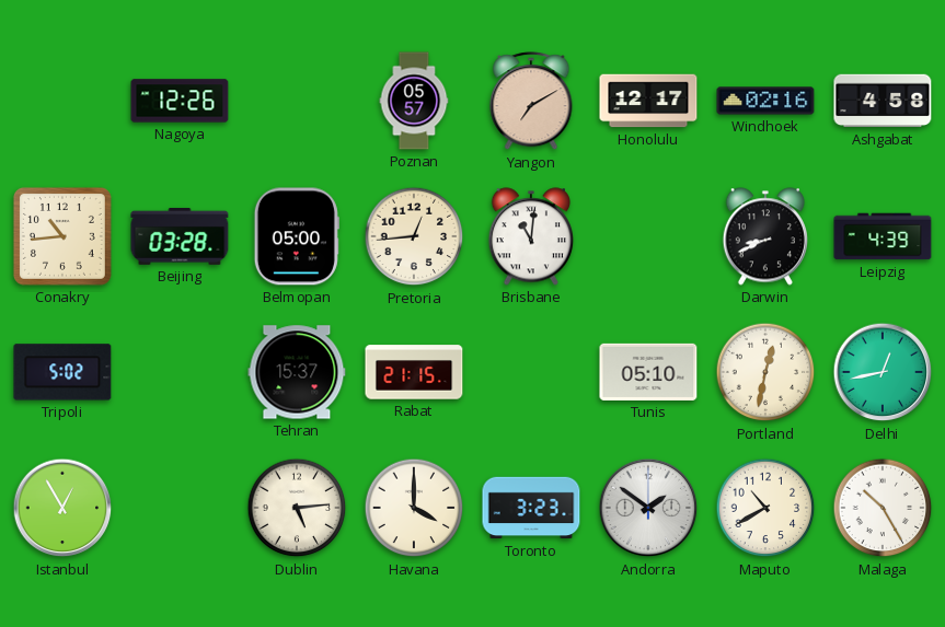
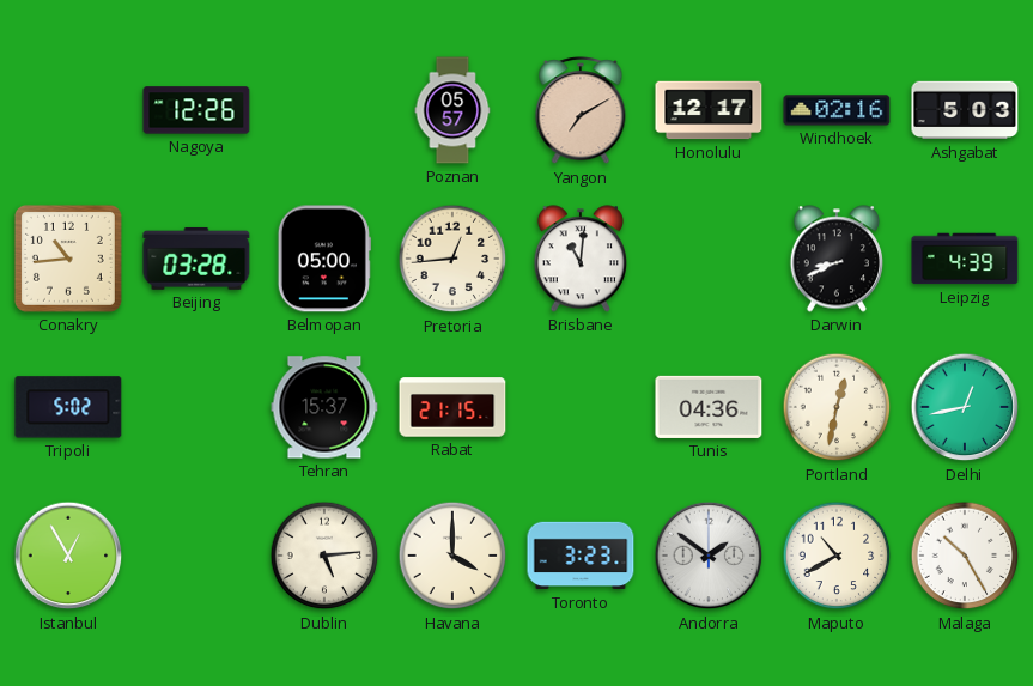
Ashgabat: 4:58 -> 5:03
Tunis: 05:10 -> 04:36
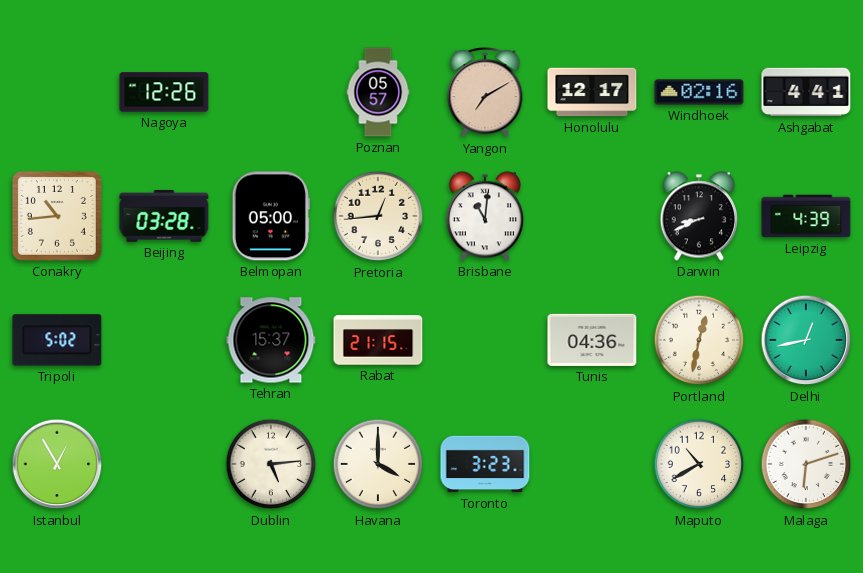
Ashgabat: 5:03 -> 4:41
Andorra: 1:51 -> none
Malaga: 10:25 -> 6:12
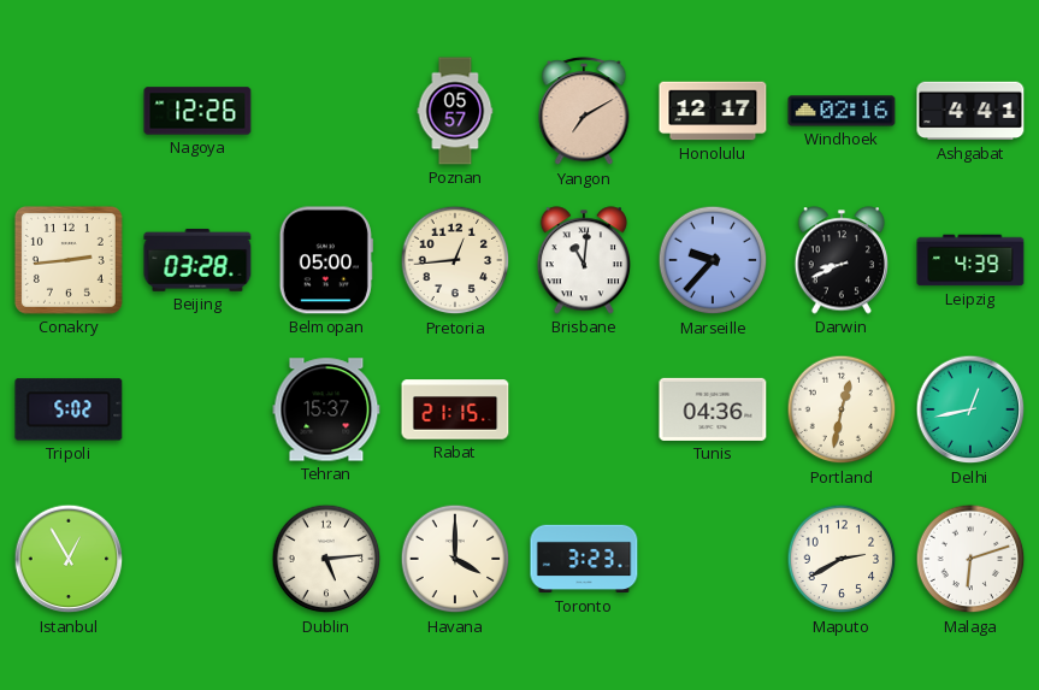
Conakry: 10:44 -> 2:44
Marseille: none -> 9:37
Maputo: 10:40 -> 2:40
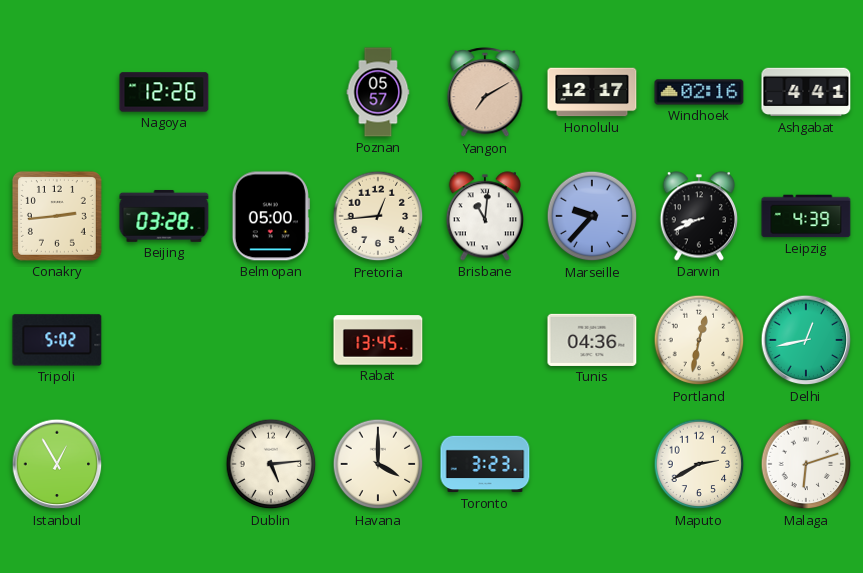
Tehran: 15:37 -> none
Rabat: 21:15 -> 13:45
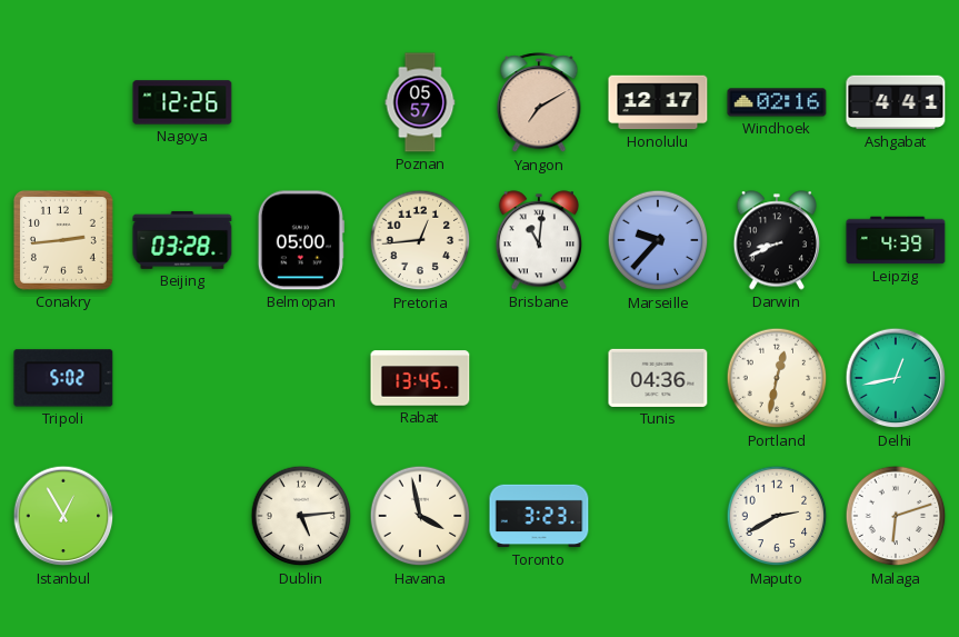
Havana: 4:00 -> 3:58
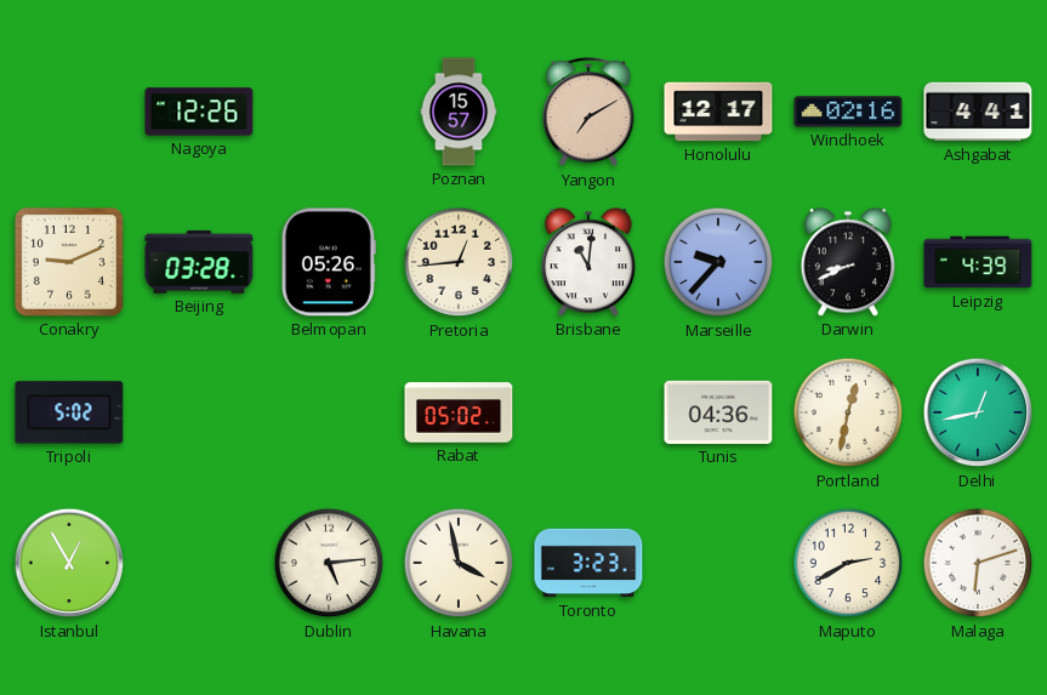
Poznan: 05:57 -> 15:57
Conakry: 2:44 -> 9:11
Belmopan: 05:00 -> 05:26
Rabat: 13:45 -> 05:02
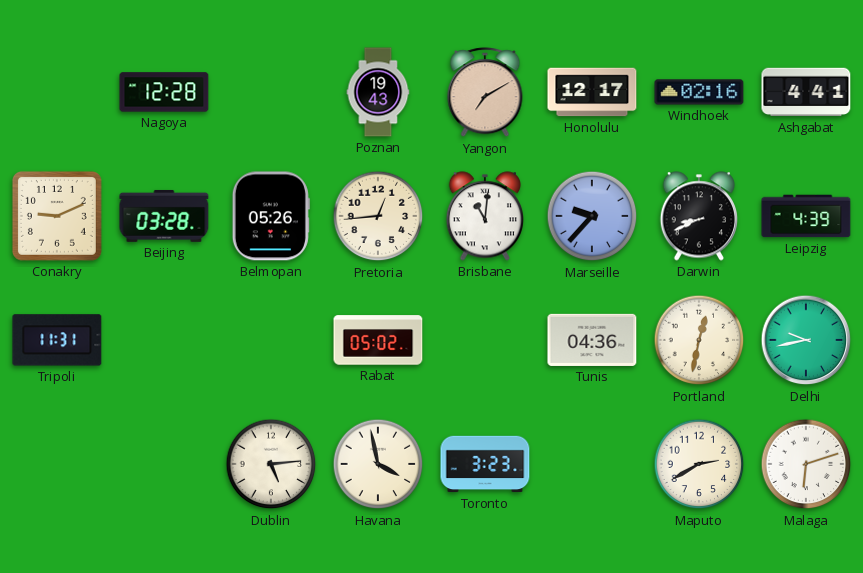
Nagoya: 12:26 -> 12:28
Poznan: 15:57 -> 19:43
Tripoli: 5:02 -> 11:31
Delhi: 12:43 -> 9:43
Istanbul: 12:55 -> none
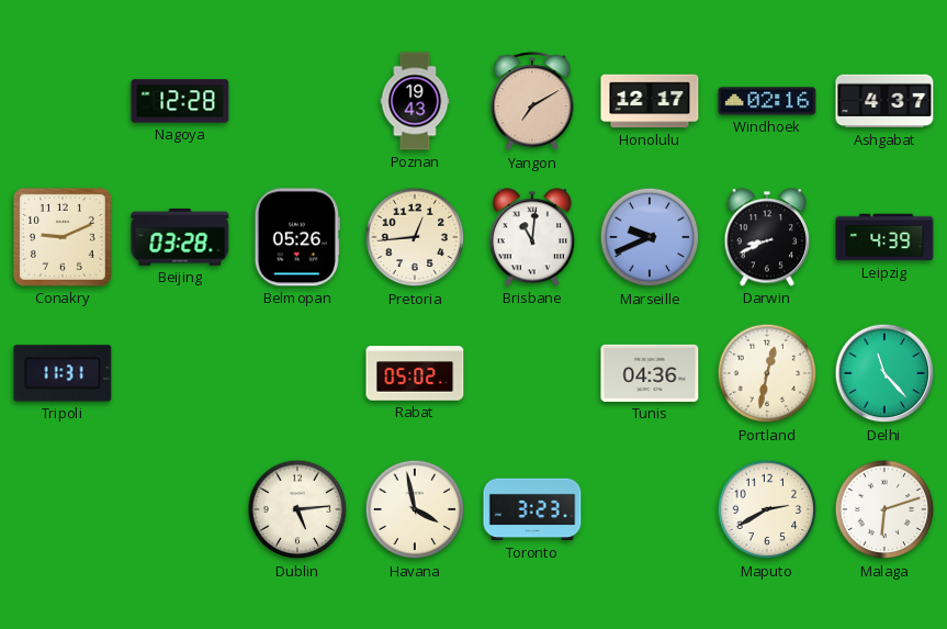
Ashgabat: 4:41 -> 4:37
Marseille: 9:37 -> 9:41
Delhi: 9:43 -> 11:23
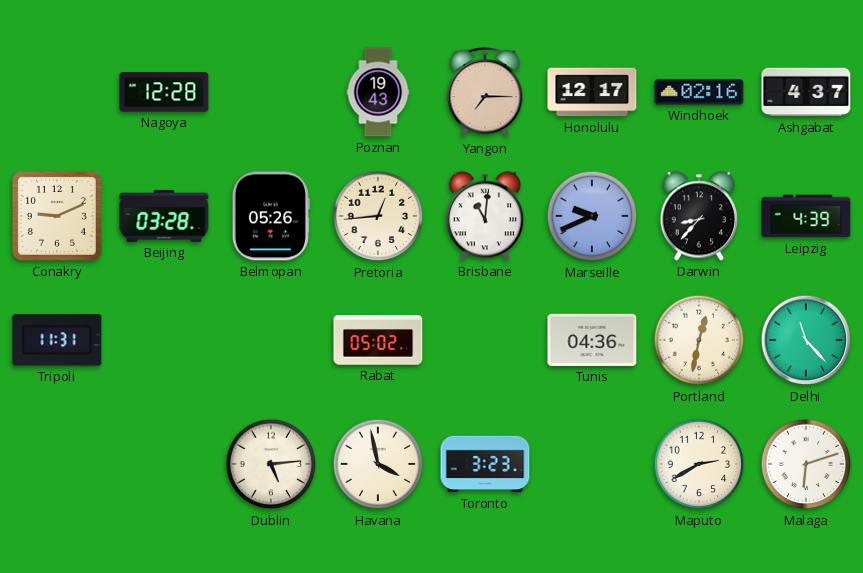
Yangon: 7:10 -> 7:15
Darwin: 8:41 -> 8:37
